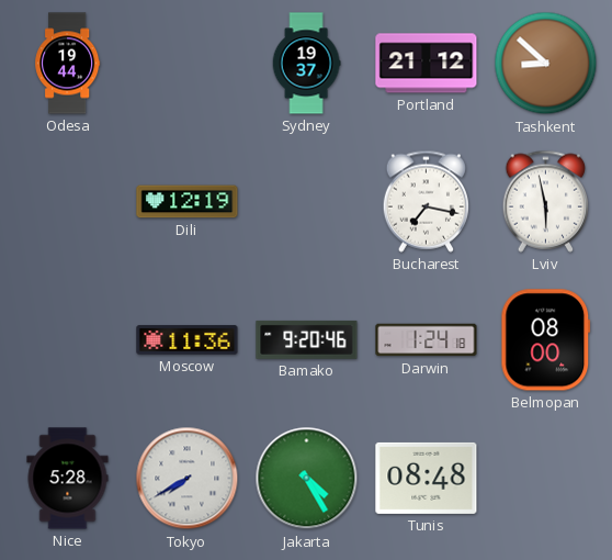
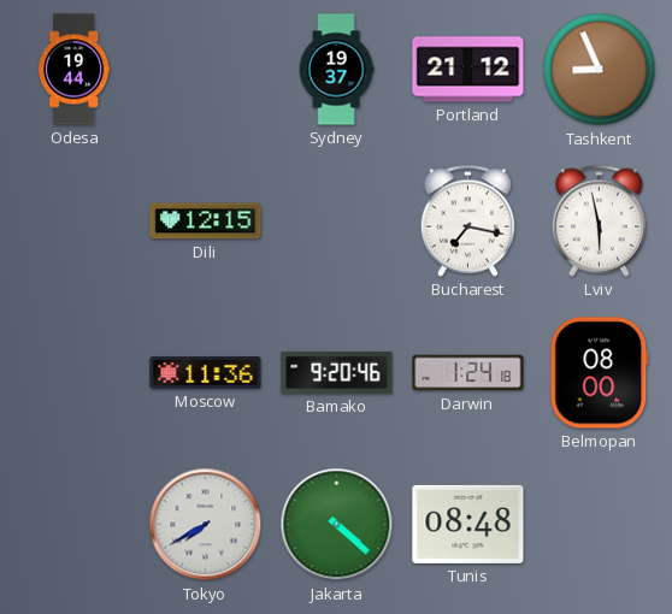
Tashkent: 8:52 -> 8:56
Dili: 12:19 -> 12:15
Nice: 5:28 -> none
Jakarta: 4:25 -> 4:22
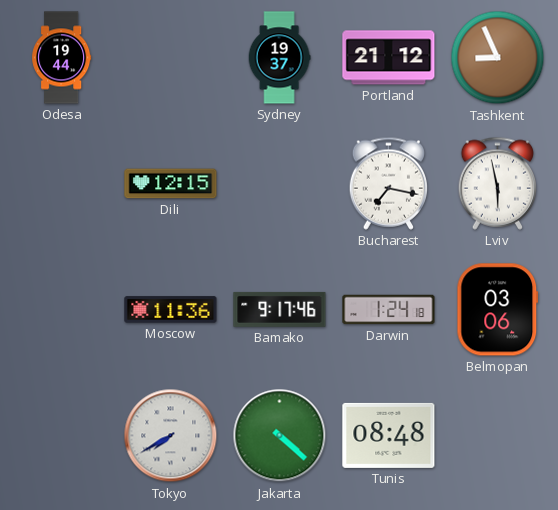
Bamako: 9:20 -> 9:17
Belmopan: 08:00 -> 03:06
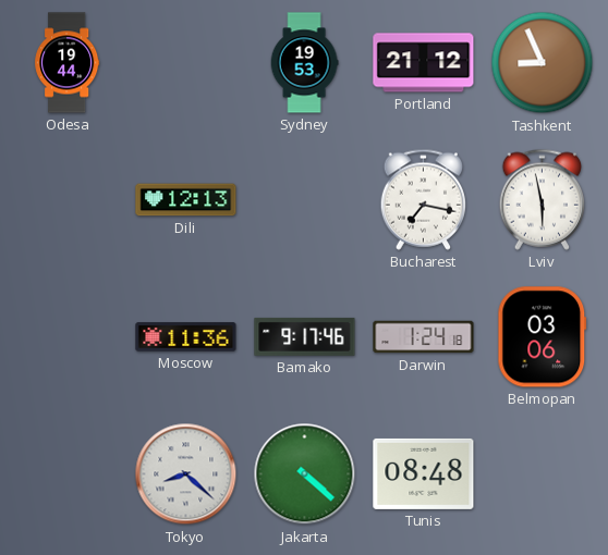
Sydney: 19:37 -> 19:53
Dili: 12:15 -> 12:13
Tokyo: 7:40 -> 8:22
